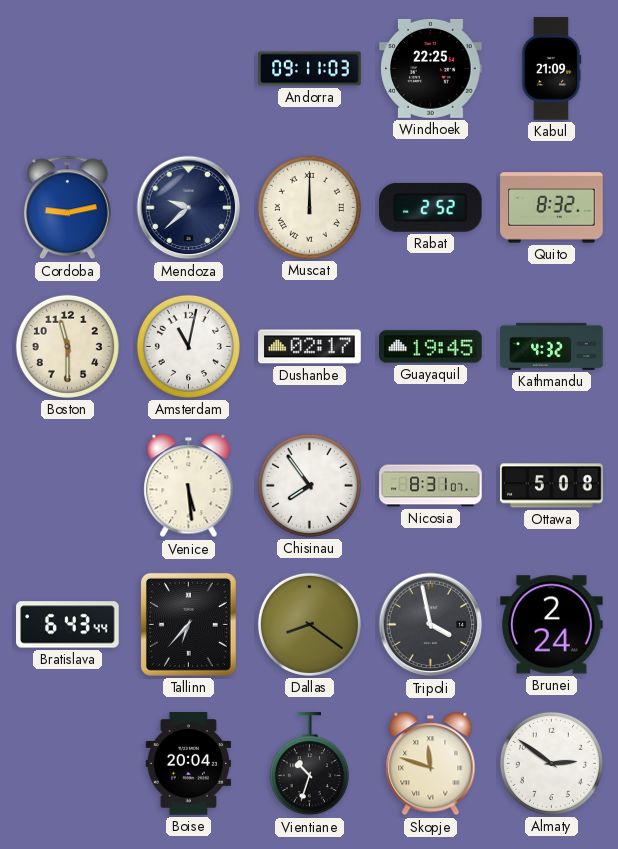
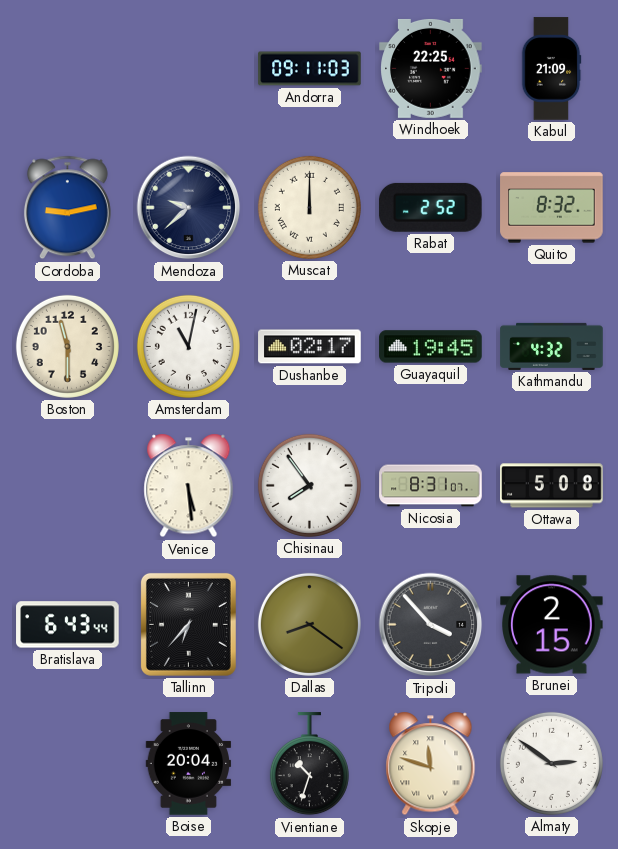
Tripoli: 3:58 -> 3:53
Brunei: 2:24 -> 2:15
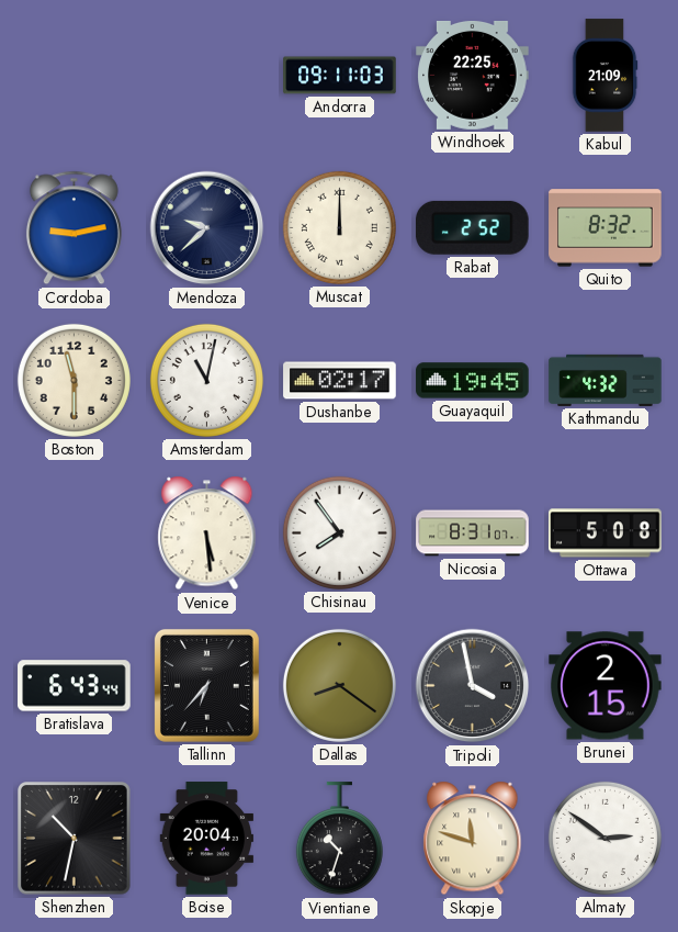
Tripoli: 3:53 -> 3:58
Shenzhen: none -> 10:32
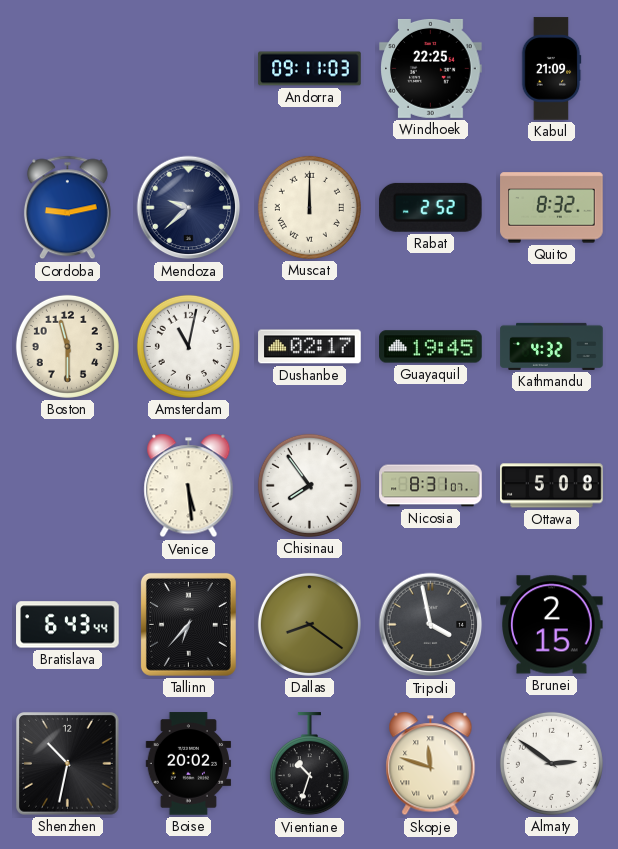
Boise: 20:04 -> 20:02
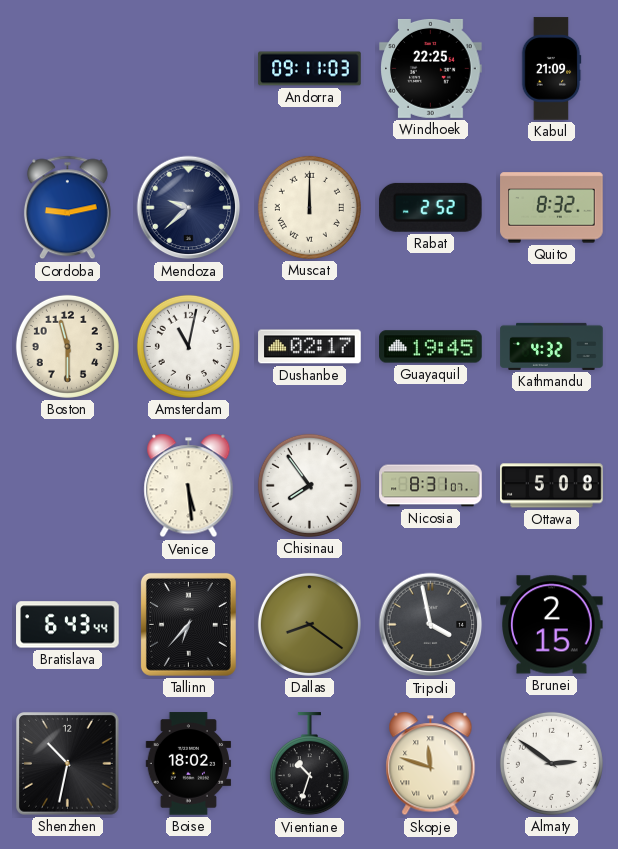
Boise: 20:02 -> 18:02
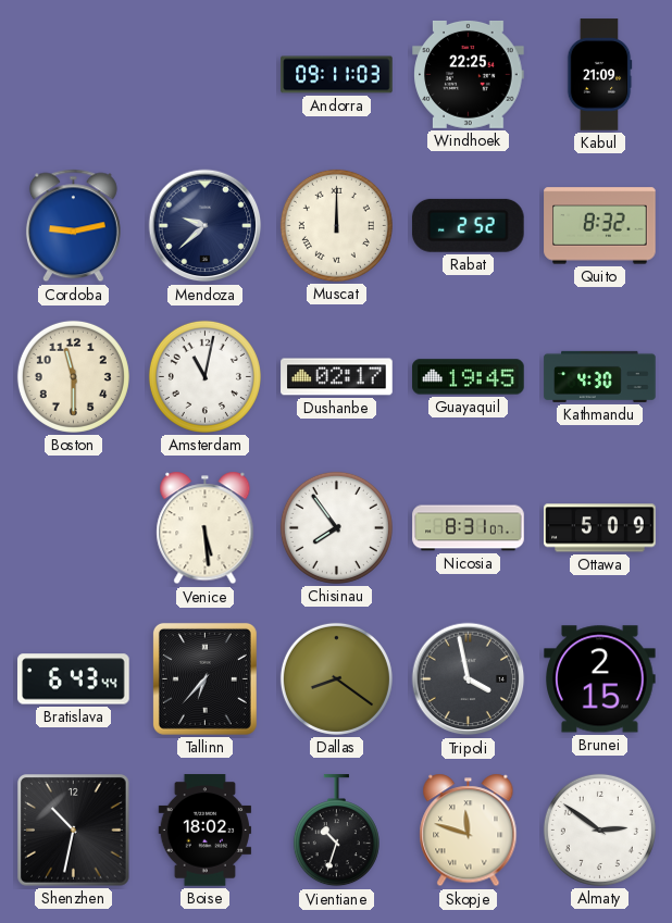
Kathmandu: 4:32 -> 4:30
Ottawa: 5:08 -> 5:09
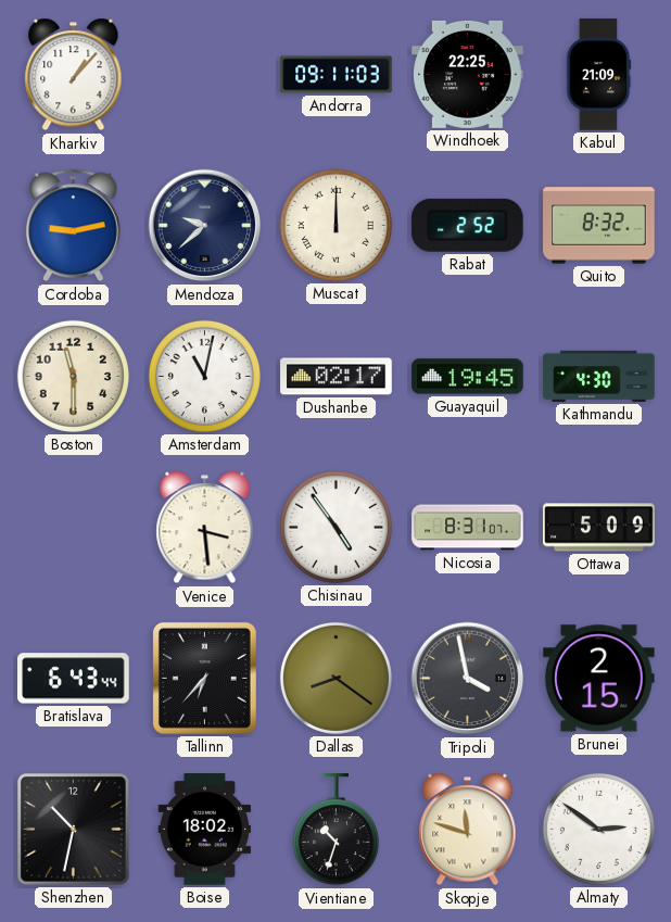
Kharkiv: none -> 1:07
Venice: 5:29 -> 3:29
Chisinau: 7:54 -> 4:54
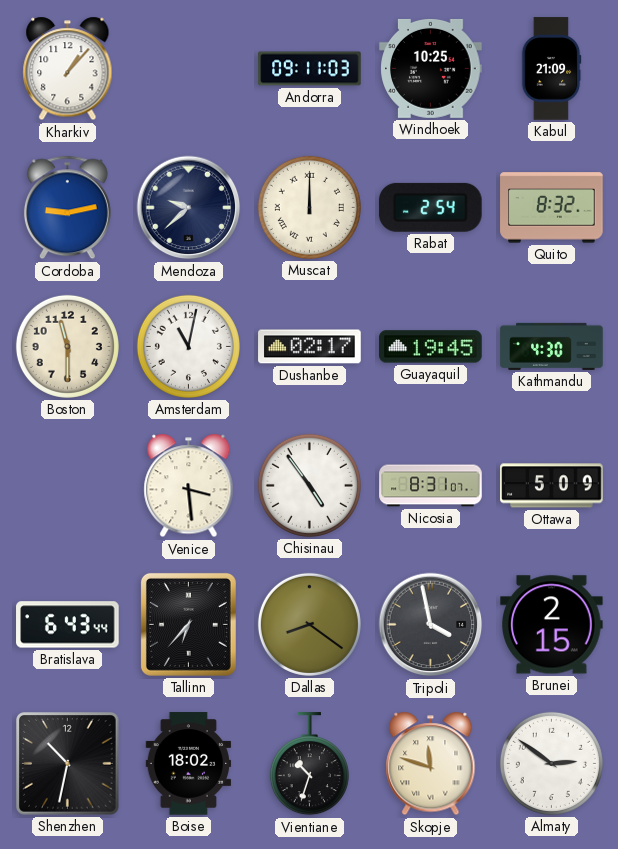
Windhoek: 22:25 -> 10:25
Rabat: 2:52 -> 2:54
